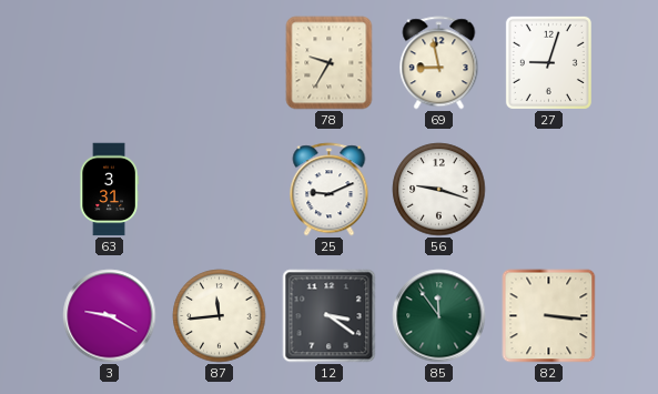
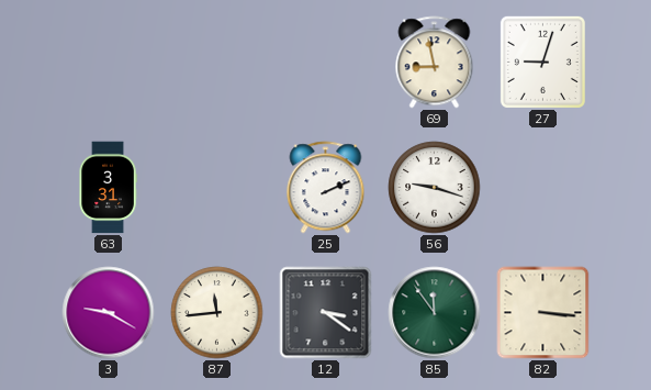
78: 9:35 -> none
25: 9:11 -> 2:11
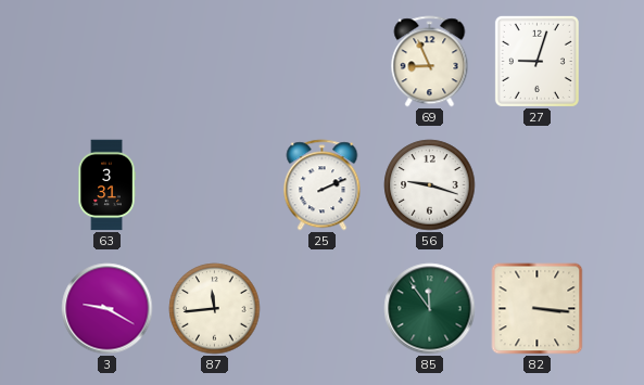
69: 8:58 -> 8:56
12: 3:21 -> none
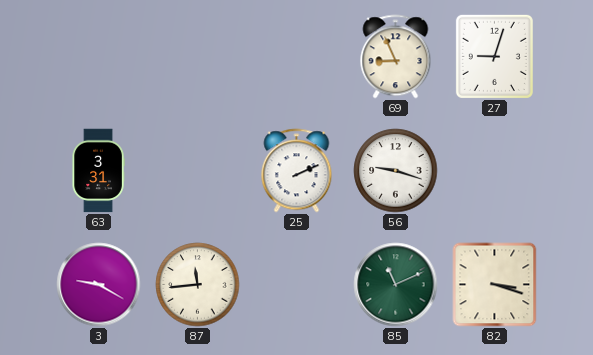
85: 11:54 -> 11:11
82: 3:16 -> 3:18
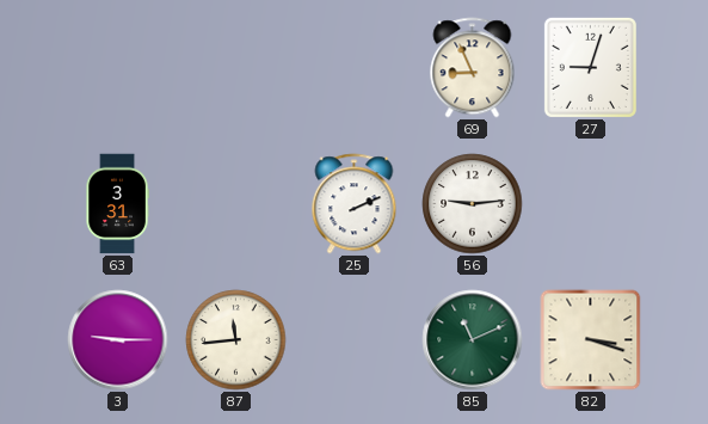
56: 9:18 -> 9:14
3: 9:20 -> 9:15
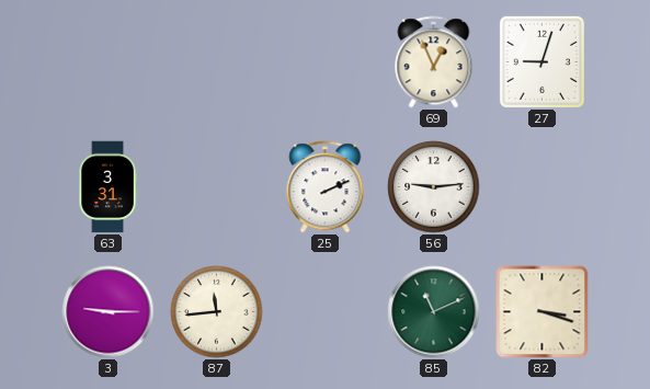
69: 8:56 -> 12:56
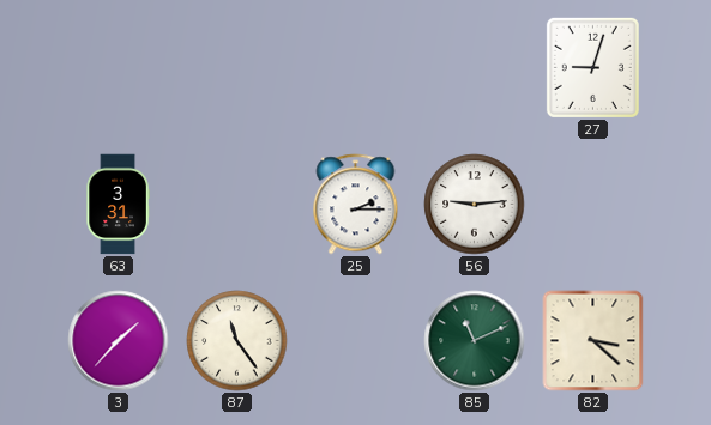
69: 12:56 -> none
25: 2:11 -> 2:15
3: 9:15 -> 1:37
87: 11:44 -> 11:24
82: 3:18 -> 3:22
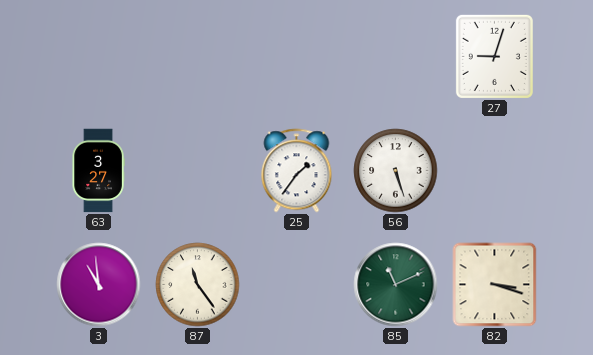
63: 3:31 -> 3:27
25: 2:15 -> 1:36
56: 9:14 -> 5:27
3: 1:37 -> 10:59
82: 3:22 -> 3:18
